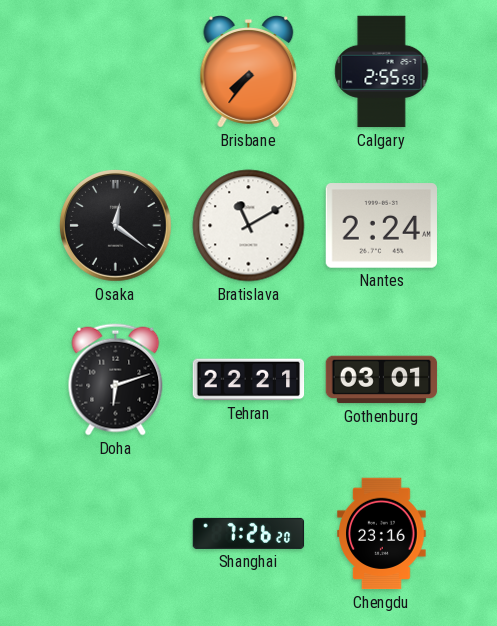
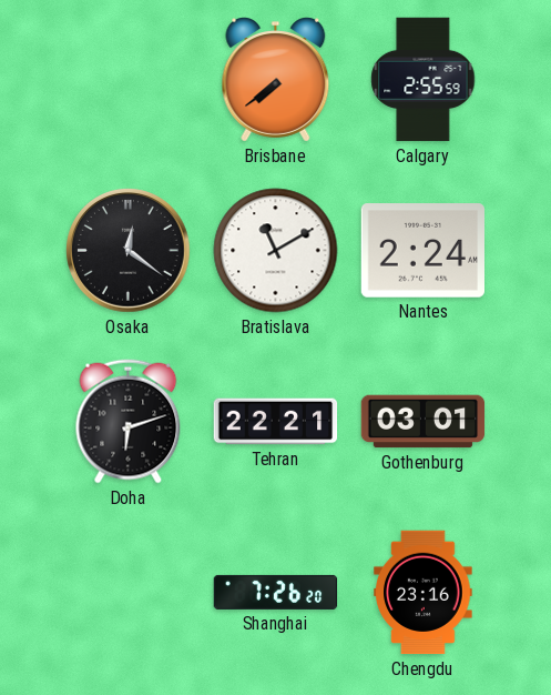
Brisbane: 7:36 -> 7:39
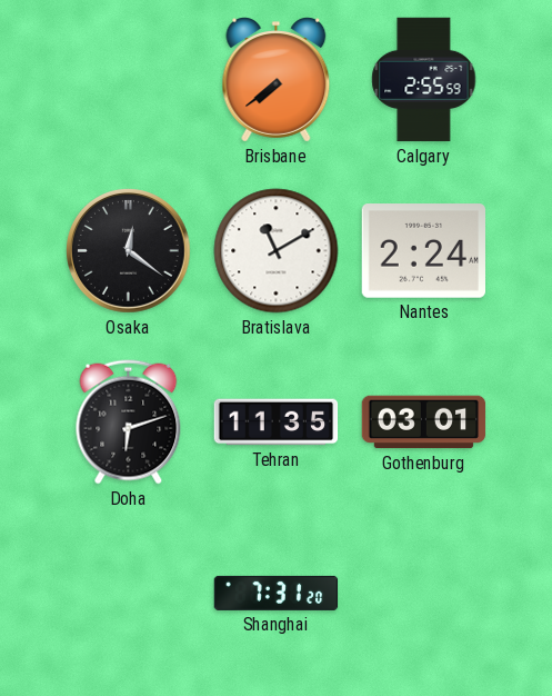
Tehran: 22:21 -> 11:35
Shanghai: 7:26 -> 7:31
Chengdu: 23:16 -> none
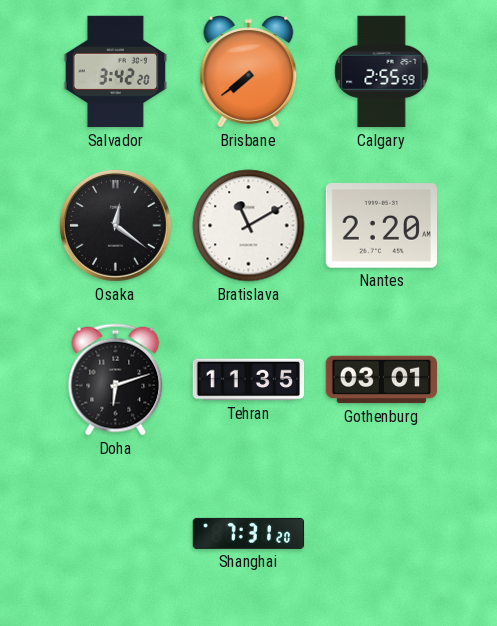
Salvador: none -> 3:42
Nantes: 2:24 -> 2:20
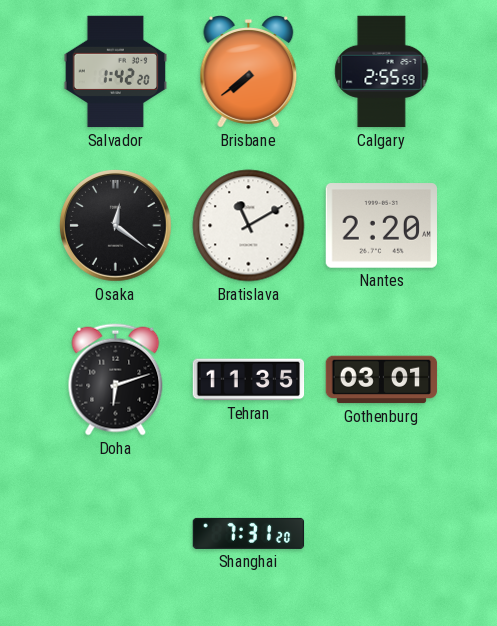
Salvador: 3:42 -> 1:42
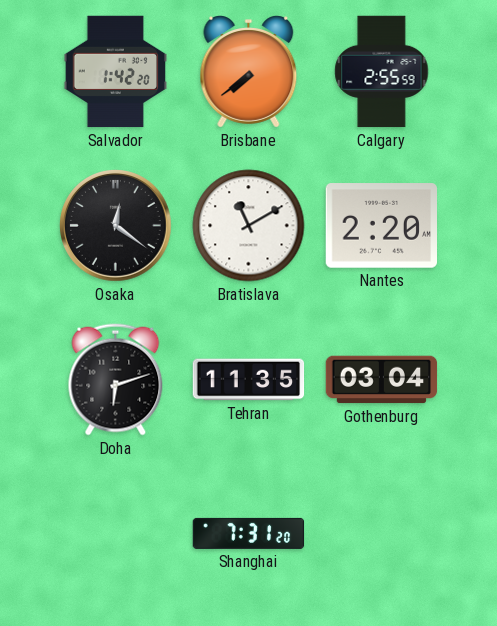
Gothenburg: 03:01 -> 03:04
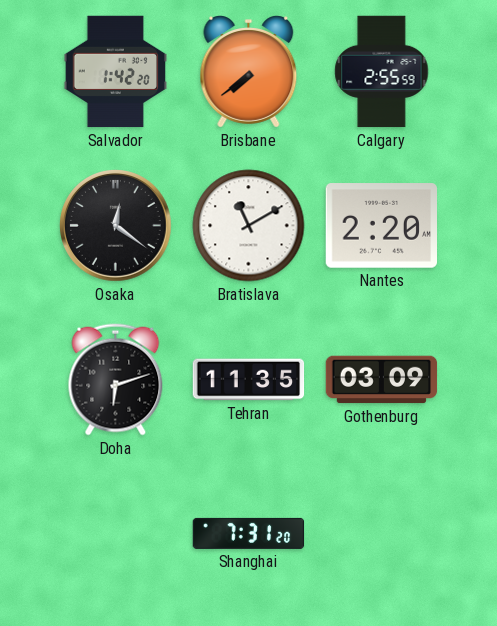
Gothenburg: 03:04 -> 03:09
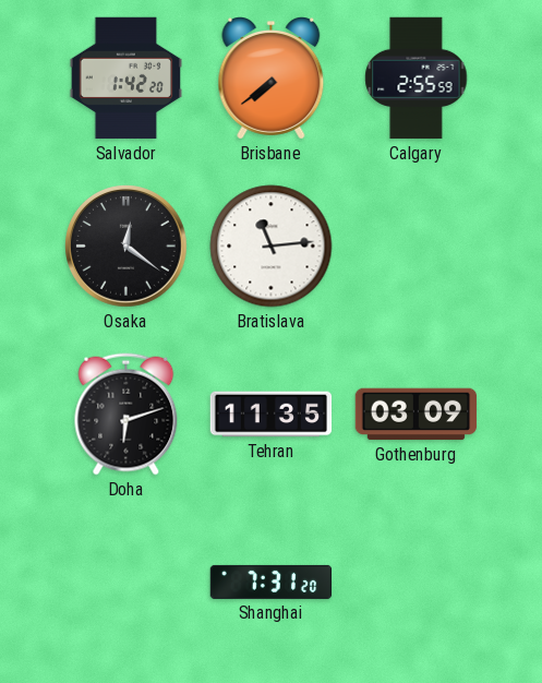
Bratislava: 11:10 -> 11:14
Nantes: 2:20 -> none
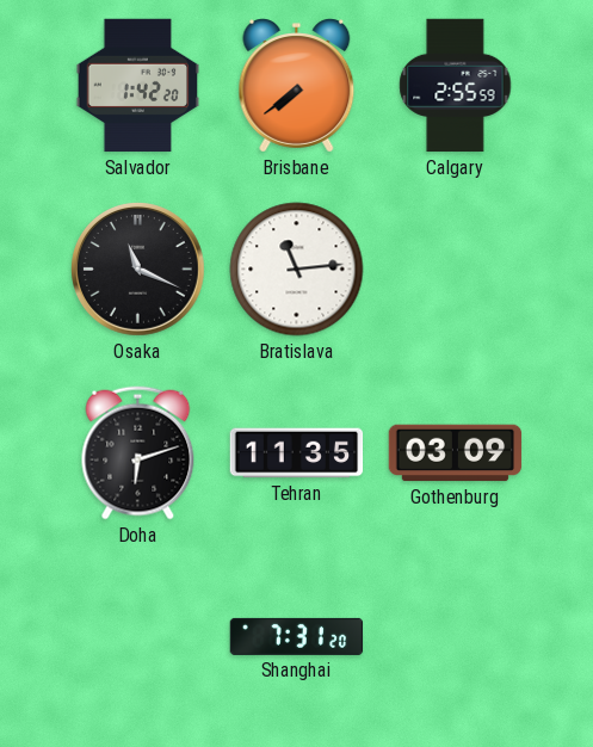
Osaka: 12:21 -> 11:19
